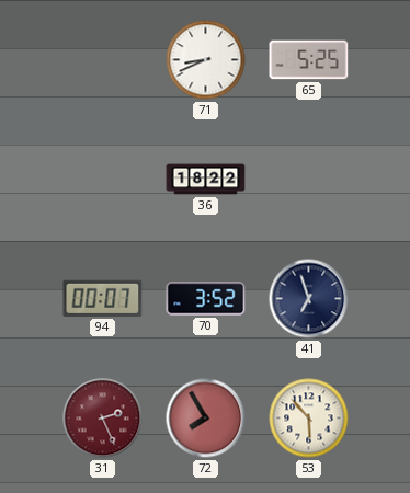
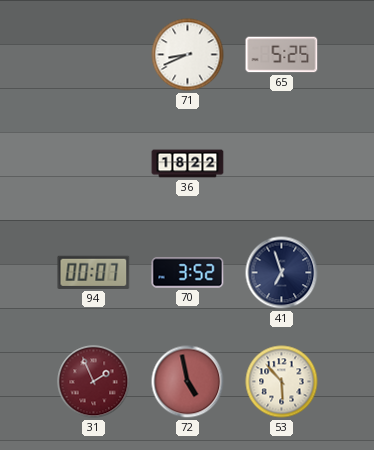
31: 2:26 -> 1:56
72: 7:55 -> 4:58
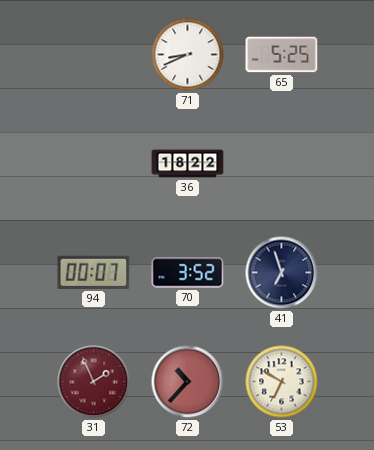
72: 4:58 -> 10:37
53: 5:53 -> 6:50
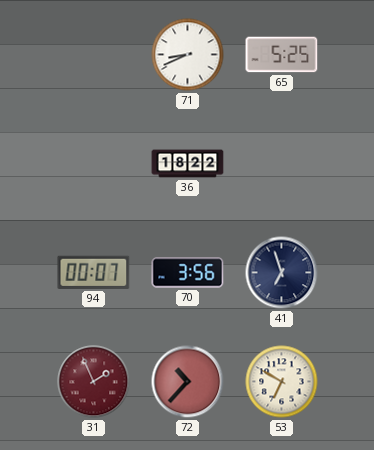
70: 3:52 -> 3:56
